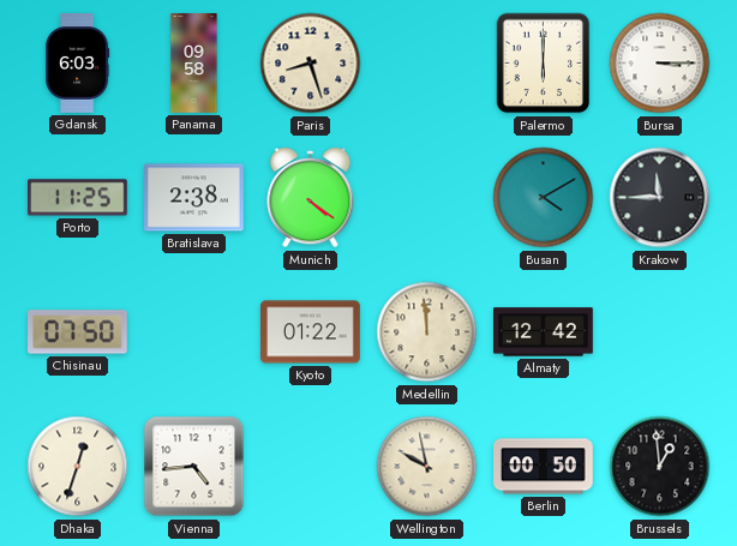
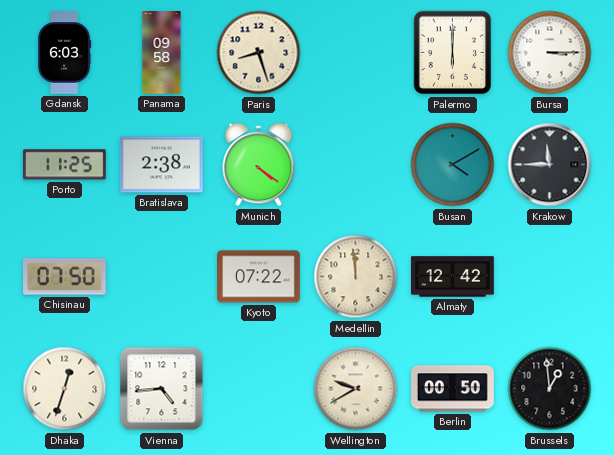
Kyoto: 01:22 -> 07:22
Wellington: 9:58 -> 9:40
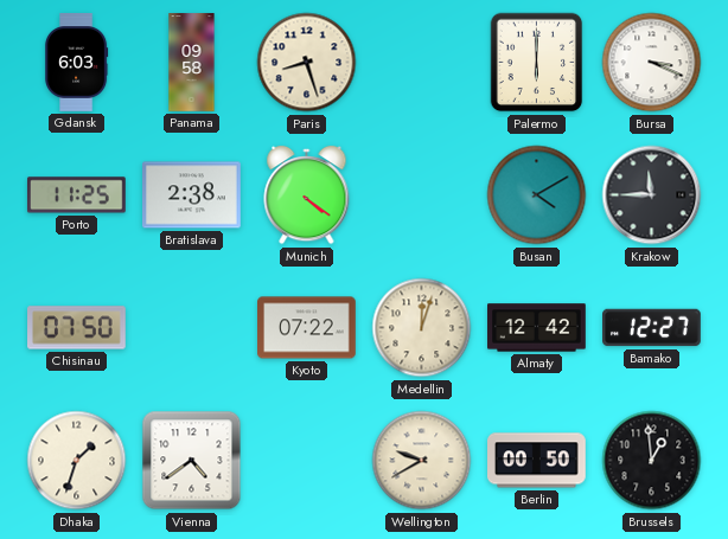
Bursa: 3:15 -> 3:19
Medellin: 11:59 -> 12:03
Bamako: none -> 12:27
Dhaka: 12:33 -> 1:33
Vienna: 4:44 -> 4:39
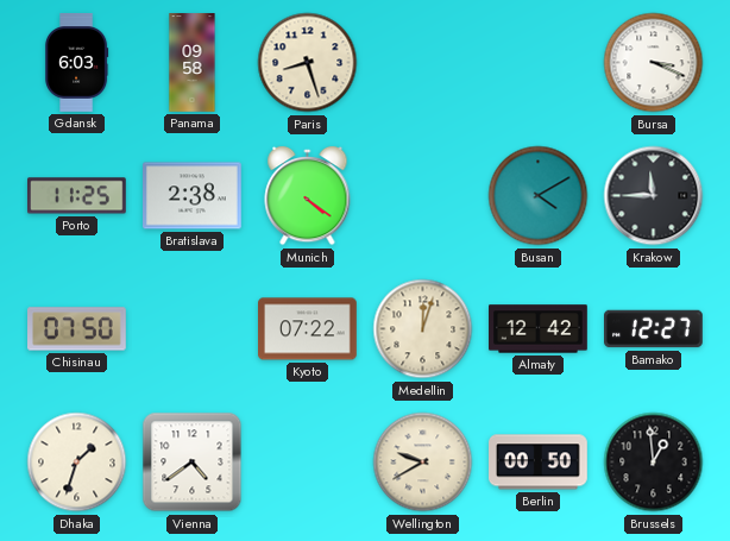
Palermo: 6:00 -> none
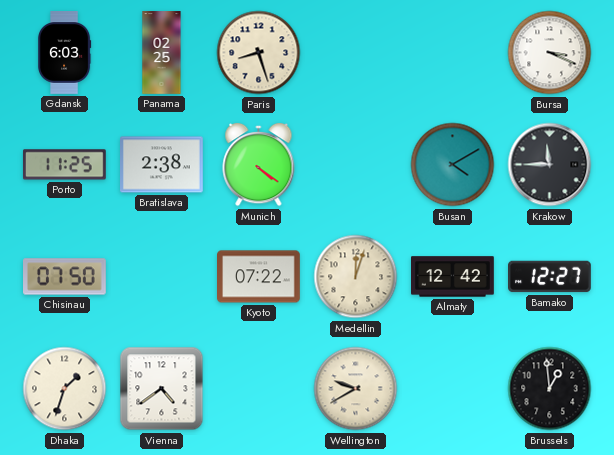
Panama: 09:58 -> 02:25
Berlin: 00:50 -> none
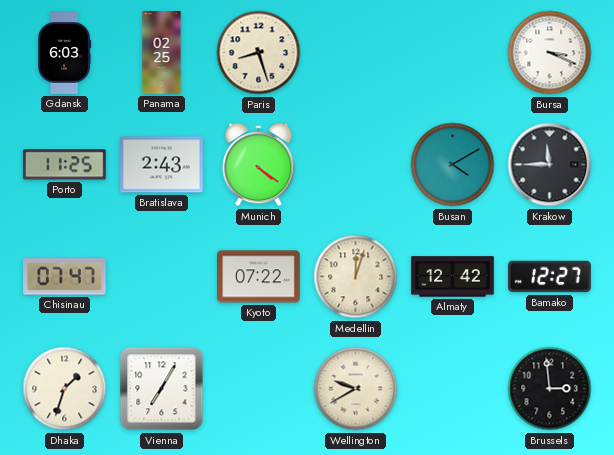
Bratislava: 2:38 -> 2:43
Chisinau: 07:50 -> 07:47
Vienna: 4:39 -> 7:05
Brussels: 12:59 -> 2:59
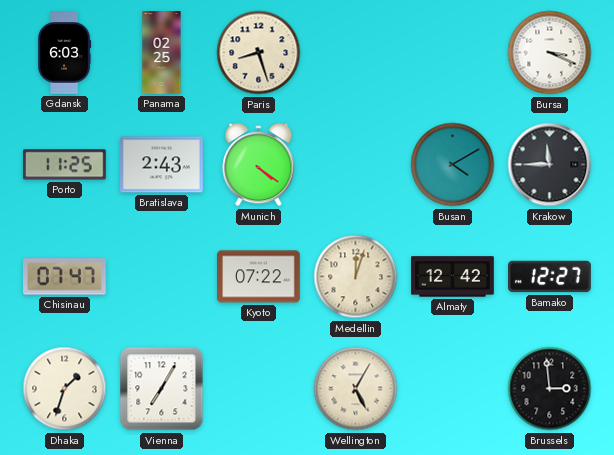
Wellington: 9:40 -> 5:05
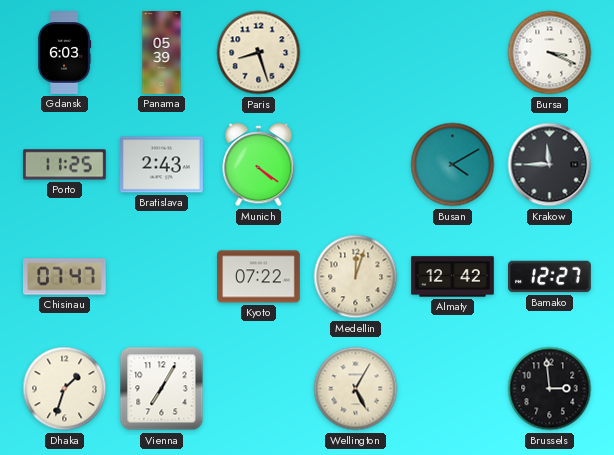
Panama: 02:25 -> 05:39
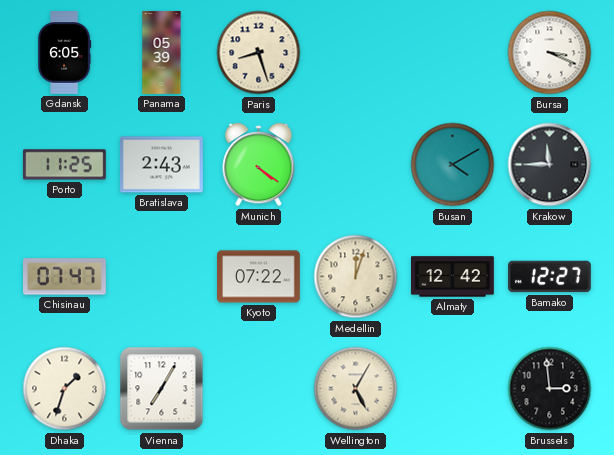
Gdansk: 6:03 -> 6:05
